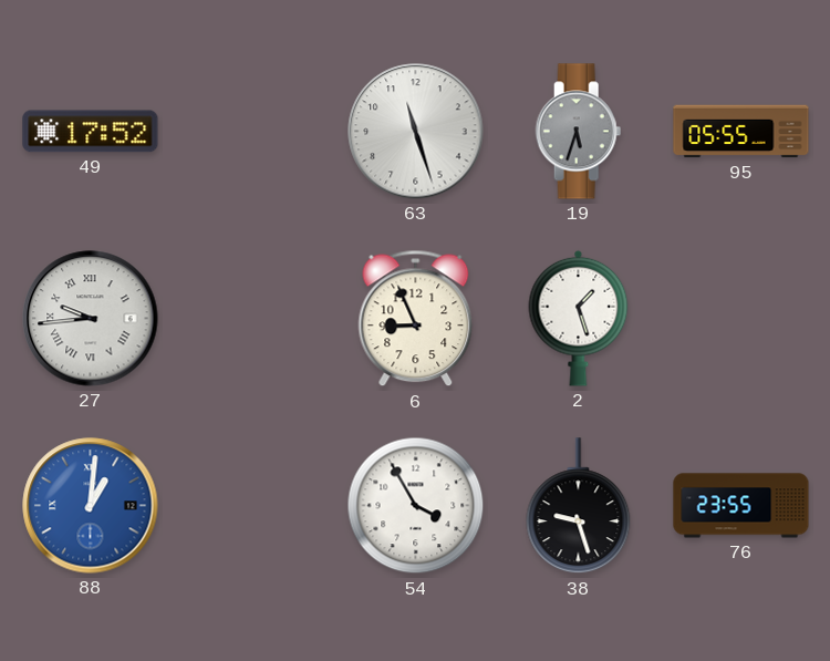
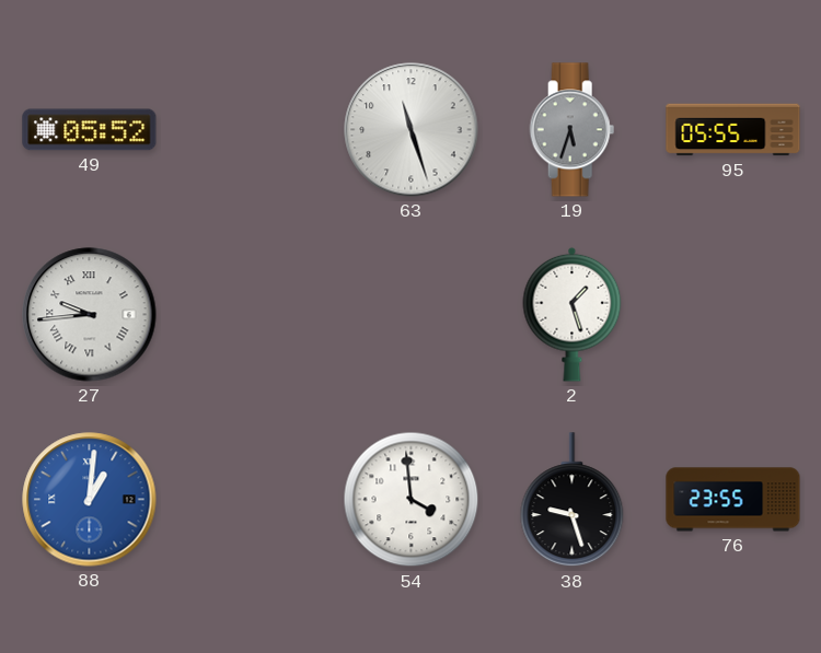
49: 17:52 -> 05:52
6: 8:56 -> none
54: 3:55 -> 3:59
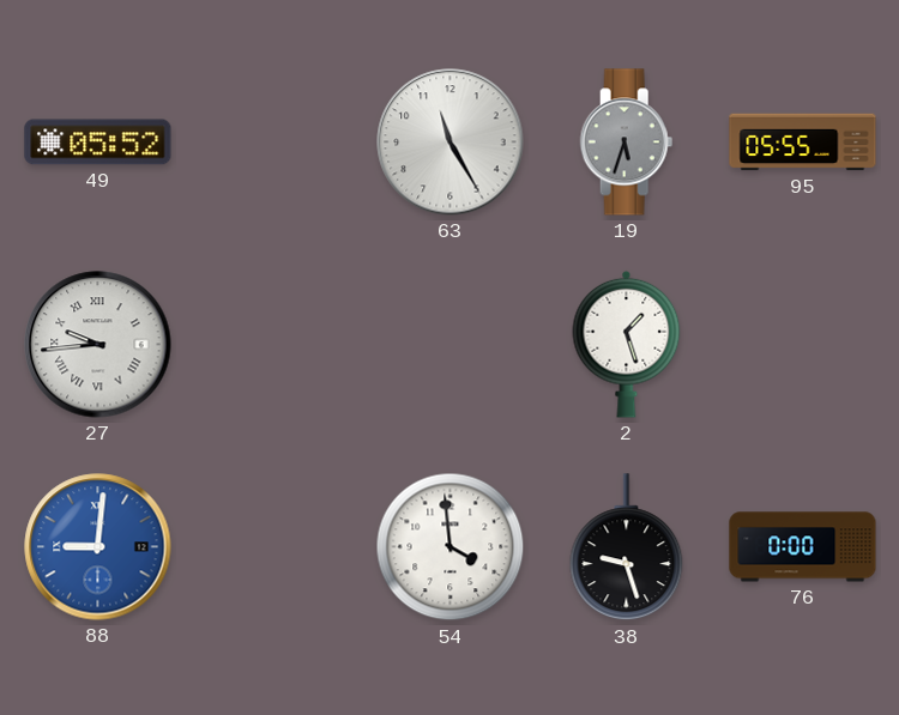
63: 11:27 -> 11:25
88: 1:01 -> 9:01
76: 23:55 -> 0:00
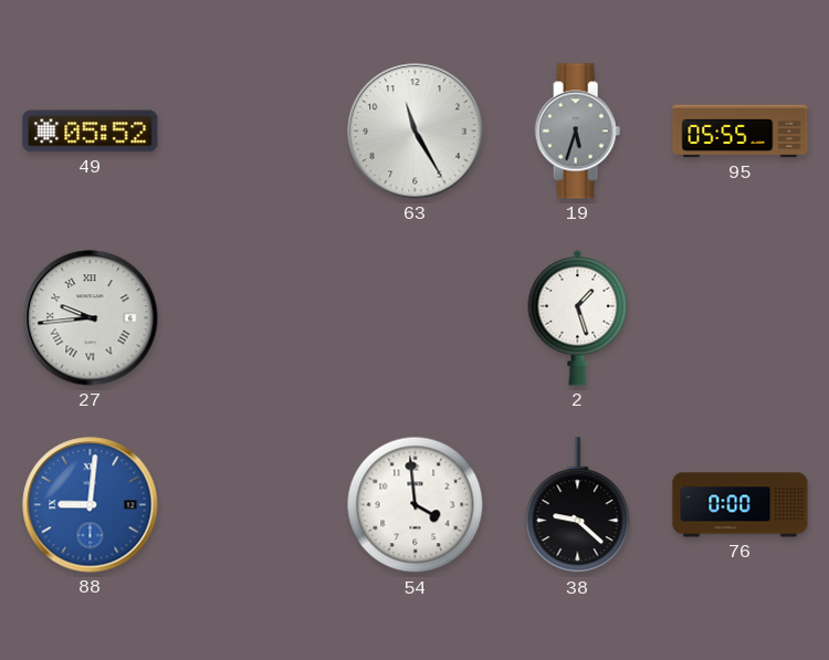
38: 9:27 -> 9:22
